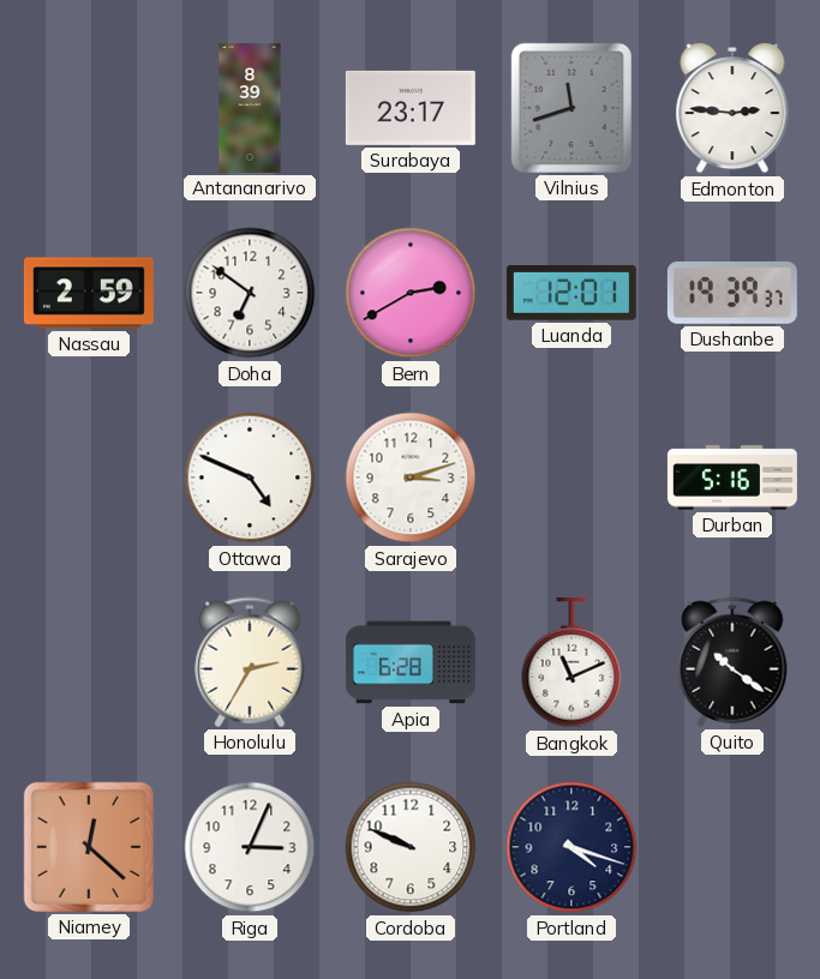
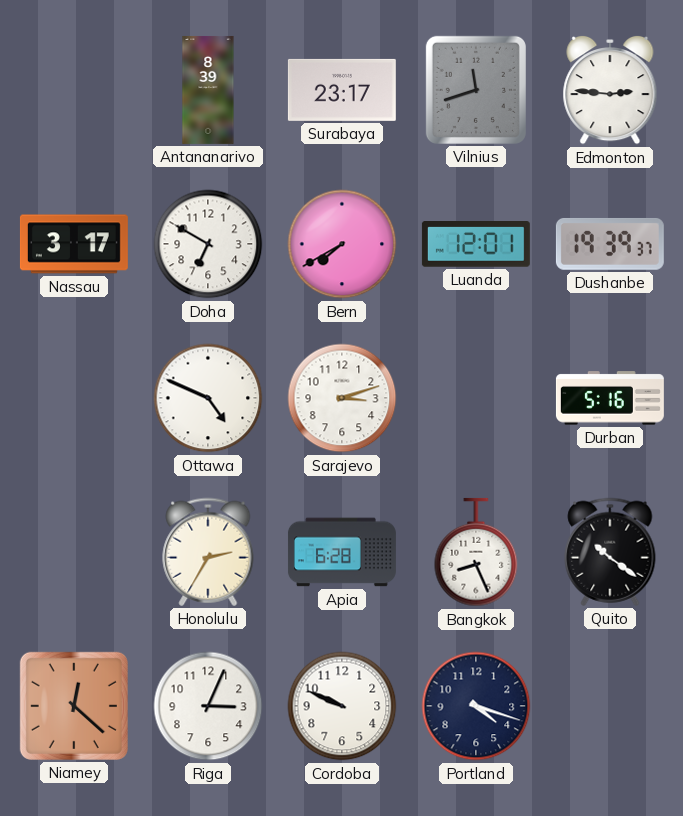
Nassau: 2:59 -> 3:17
Doha: 6:51 -> 6:50
Bern: 2:40 -> 7:40
Bangkok: 11:11 -> 8:26
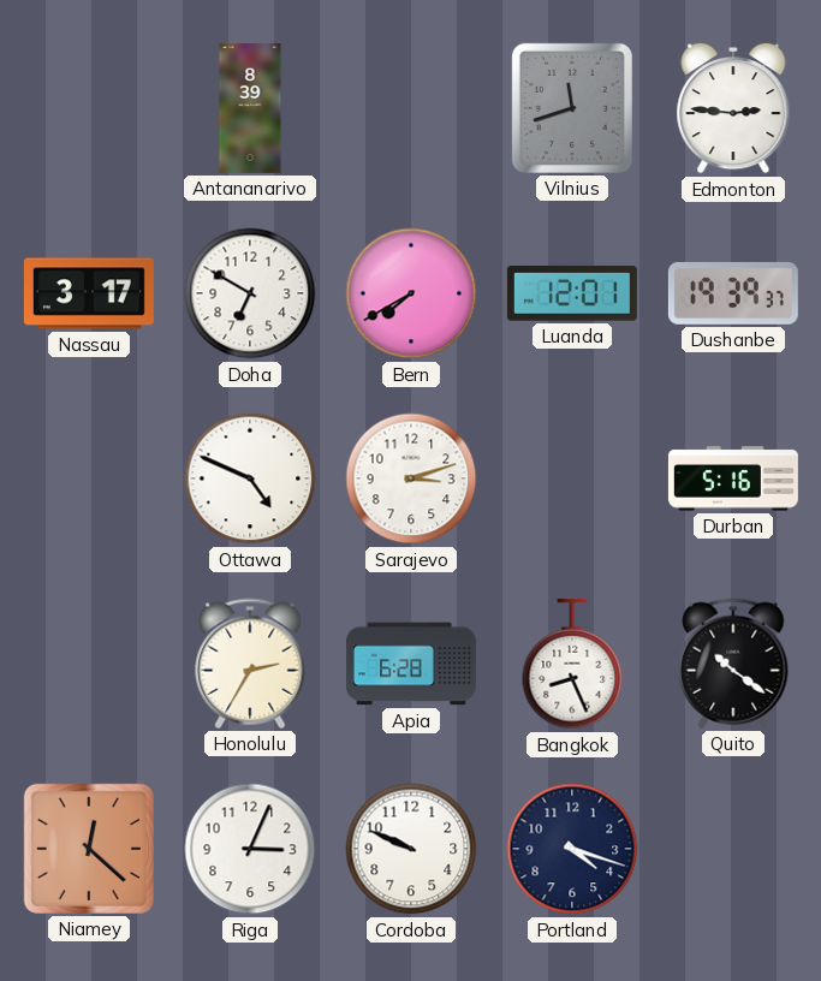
Surabaya: 23:17 -> none
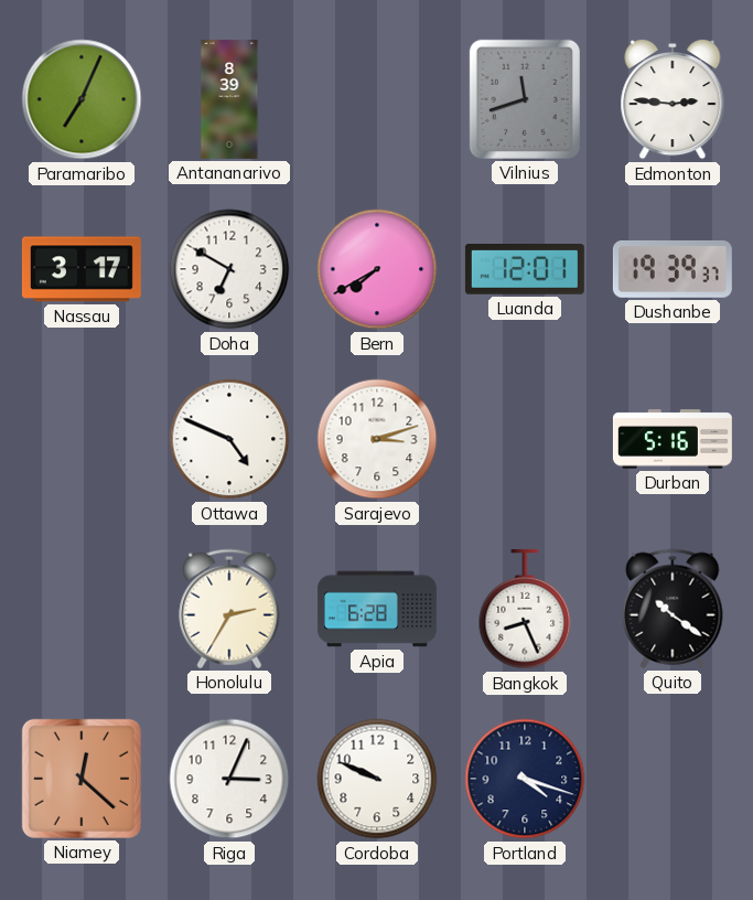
Paramaribo: none -> 7:04
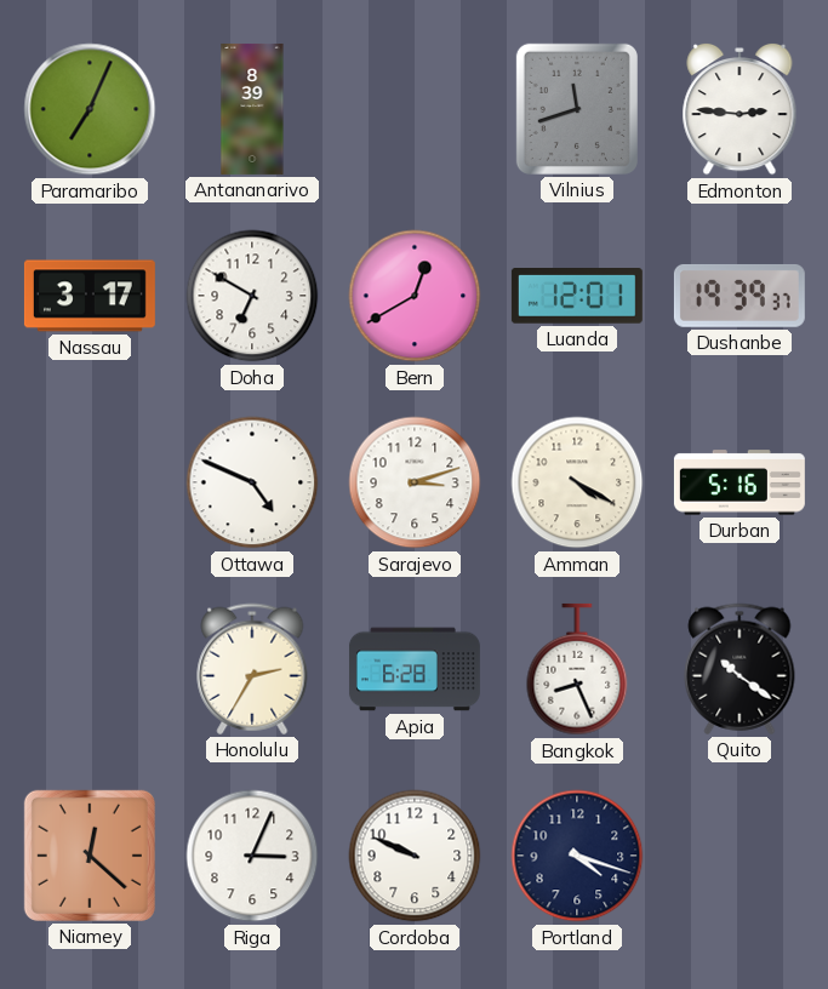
Bern: 7:40 -> 12:40
Amman: none -> 4:20
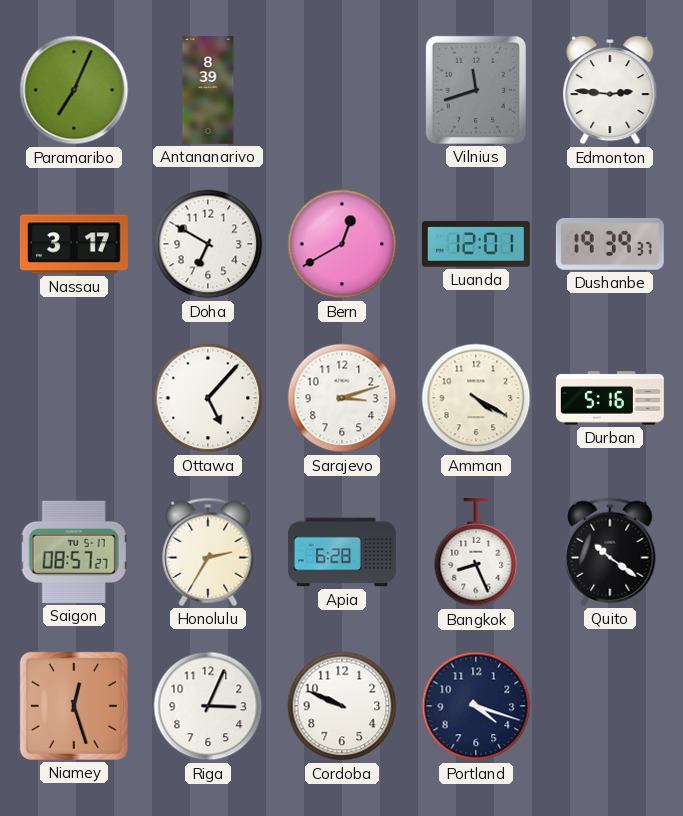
Ottawa: 4:49 -> 5:07
Saigon: none -> 08:57
Niamey: 12:22 -> 12:27
